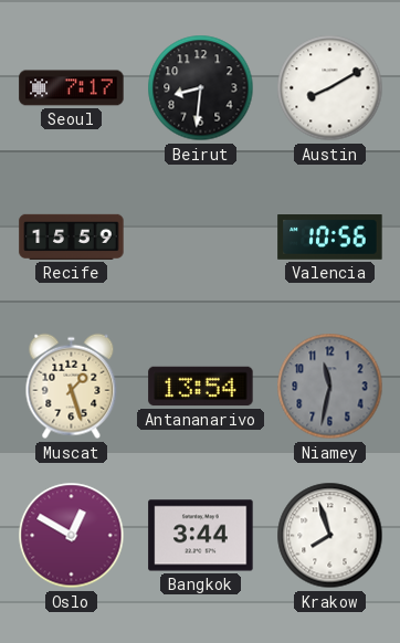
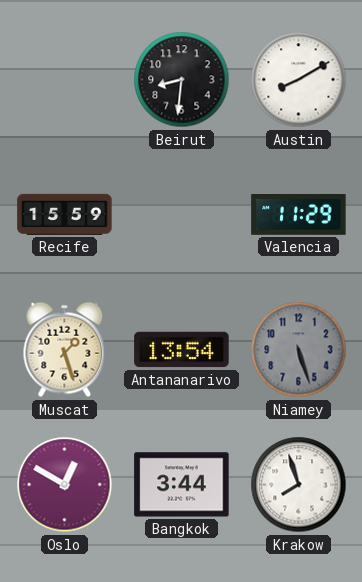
Seoul: 7:17 -> none
Valencia: 10:56 -> 11:29
Niamey: 11:32 -> 5:27
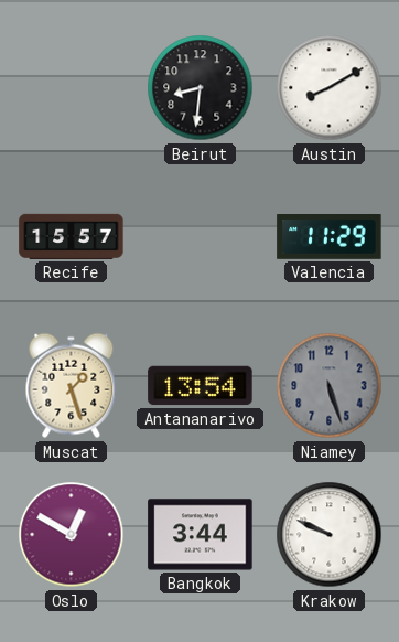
Recife: 15:59 -> 15:57
Krakow: 7:57 -> 9:49
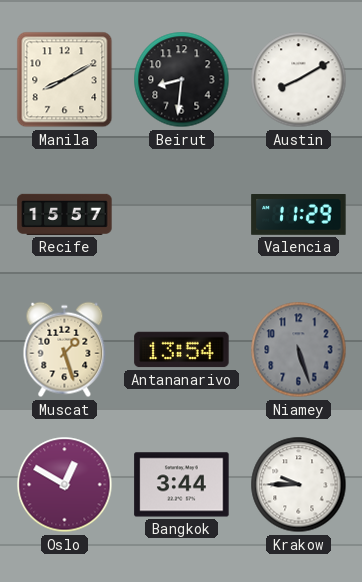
Manila: none -> 8:10
Krakow: 9:49 -> 9:45
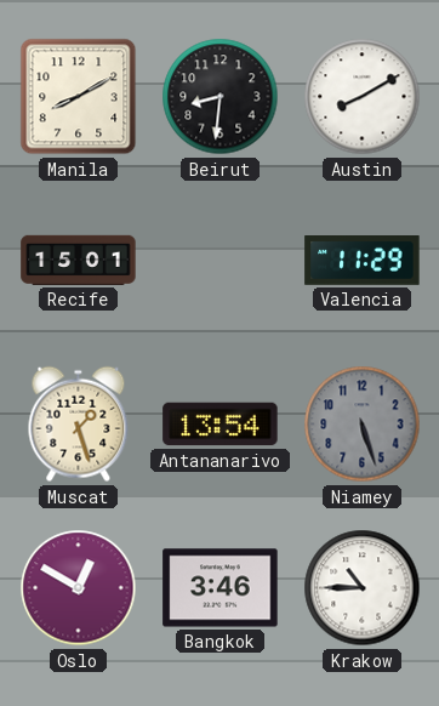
Recife: 15:57 -> 15:01
Bangkok: 3:44 -> 3:46
Krakow: 9:45 -> 10:45
